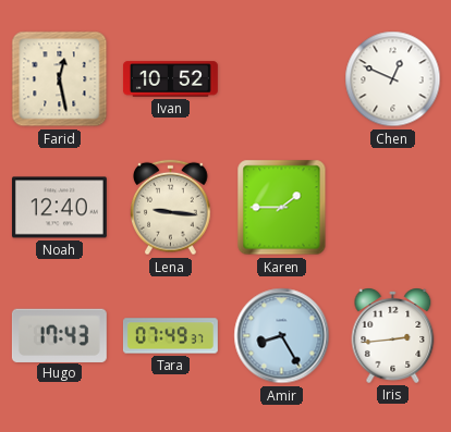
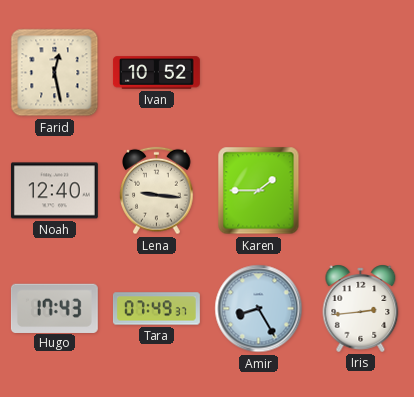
Chen: 12:49 -> none
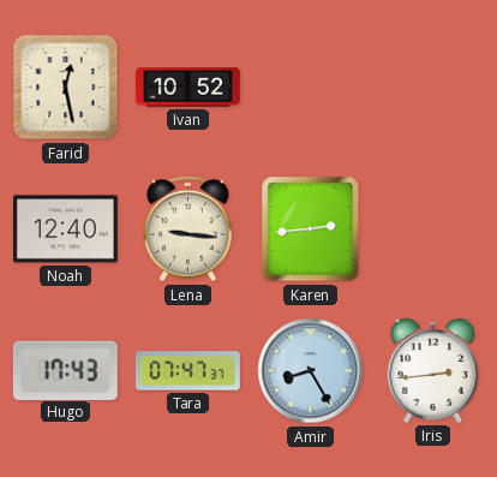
Karen: 1:45 -> 2:44
Tara: 07:49 -> 07:47
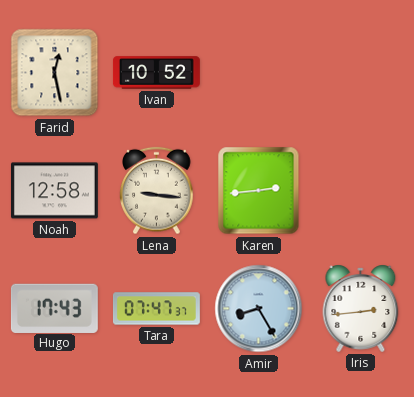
Noah: 12:40 -> 12:58
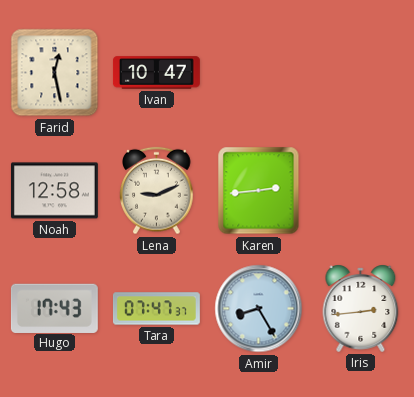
Ivan: 10:52 -> 10:47
Lena: 9:16 -> 9:11
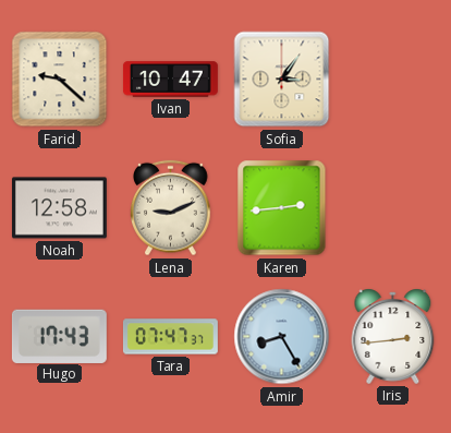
Farid: 12:28 -> 9:22
Sofia: none -> 3:06
